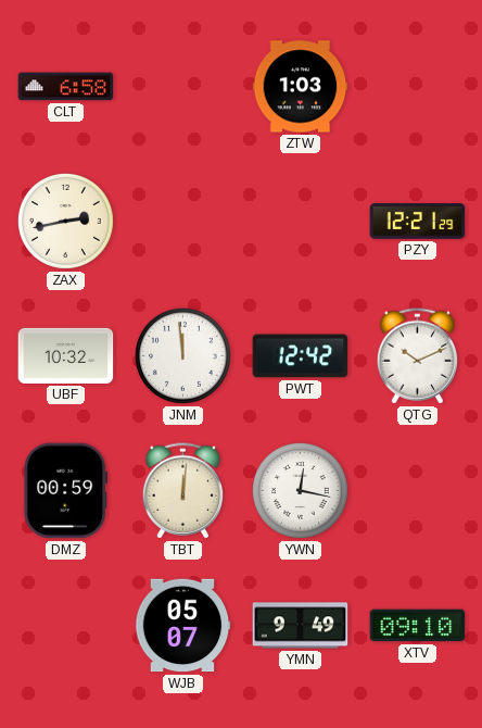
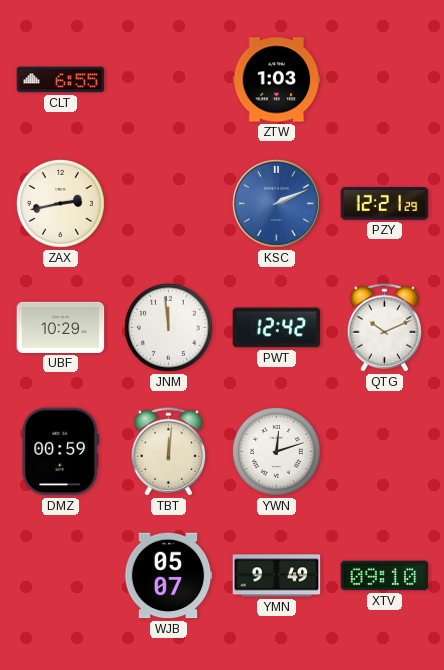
CLT: 6:58 -> 6:55
KSC: none -> 2:11
UBF: 10:32 -> 10:29
YWN: 12:17 -> 12:12
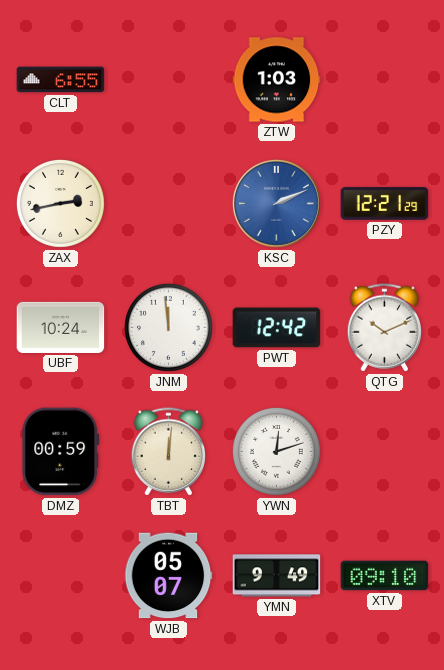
UBF: 10:29 -> 10:24
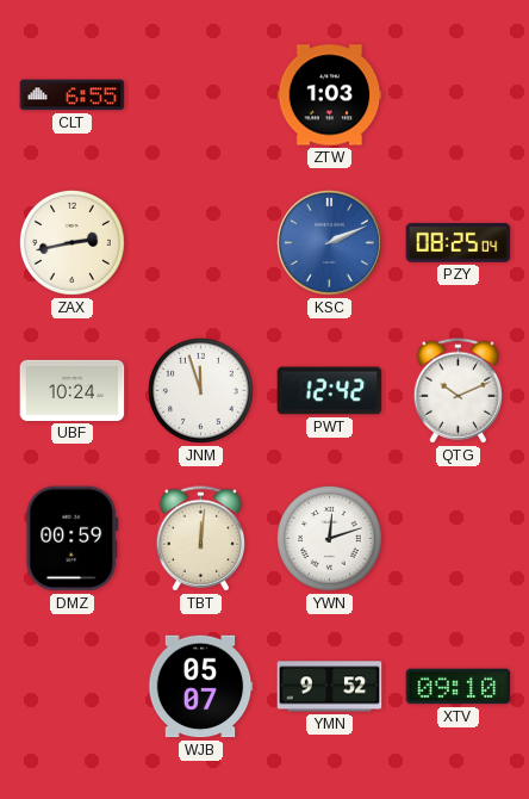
PZY: 12:21 -> 08:25
JNM: 11:59 -> 11:57
YMN: 9:49 -> 9:52
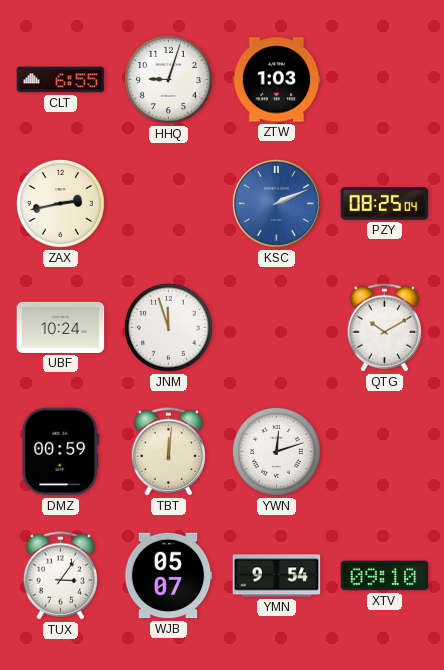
HHQ: none -> 9:03
PWT: 12:42 -> none
QTG: 10:11 -> 10:10
TUX: none -> 3:06
YMN: 9:52 -> 9:54
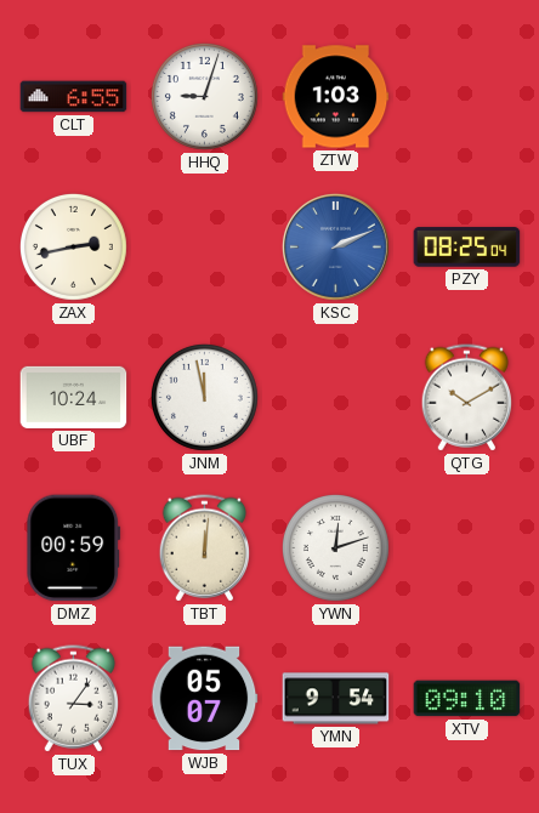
JNM: 11:57 -> 11:58
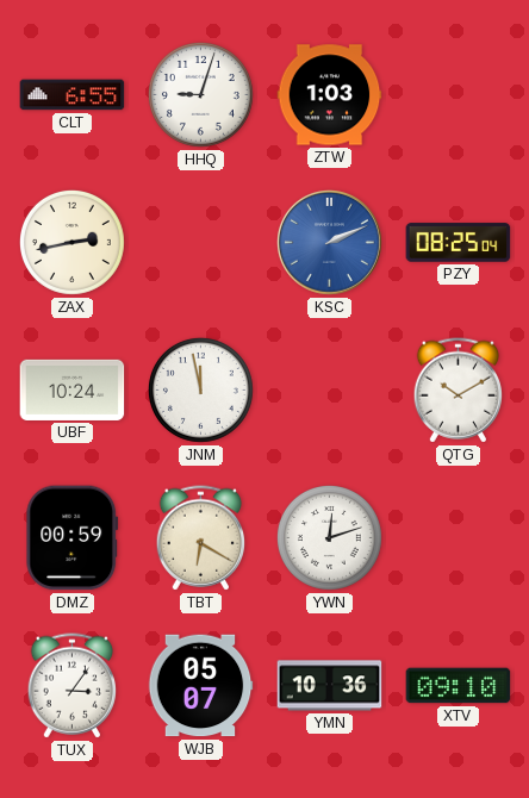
TBT: 12:01 -> 6:20
YMN: 9:54 -> 10:36
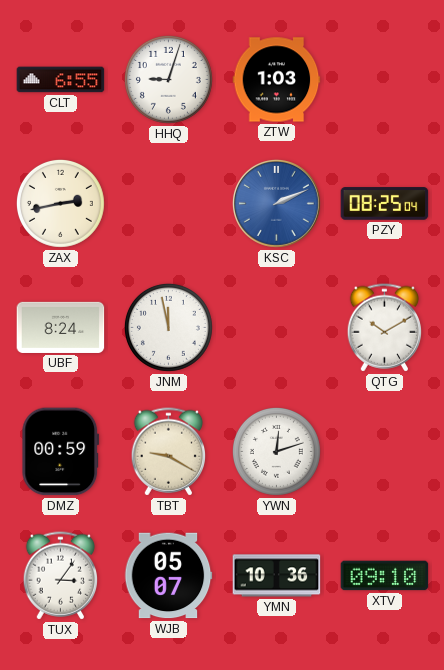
UBF: 10:24 -> 8:24
TBT: 6:20 -> 9:20
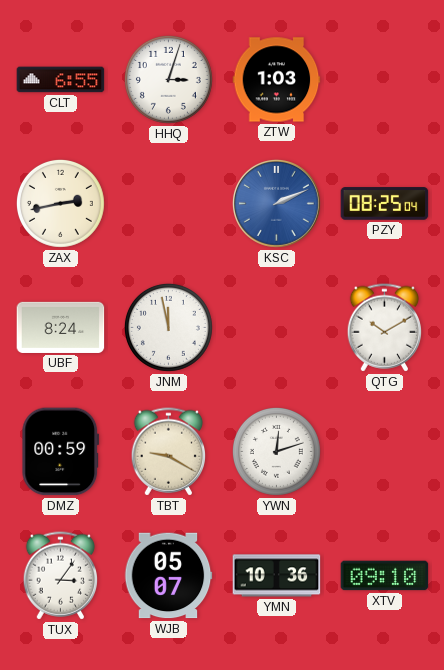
HHQ: 9:03 -> 3:03
